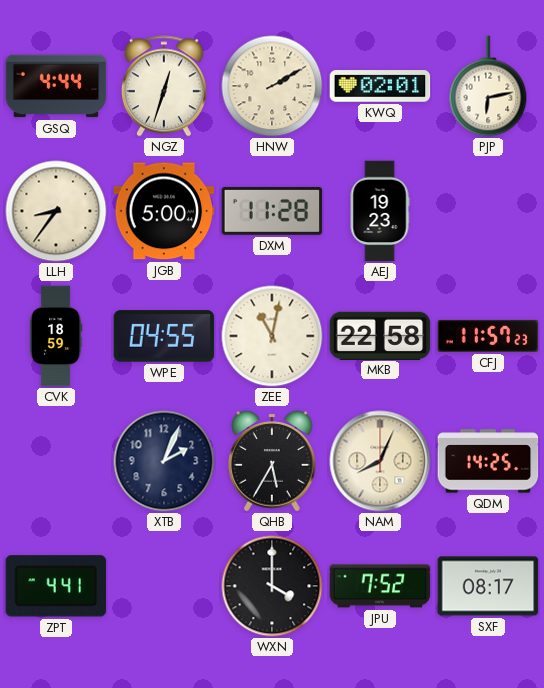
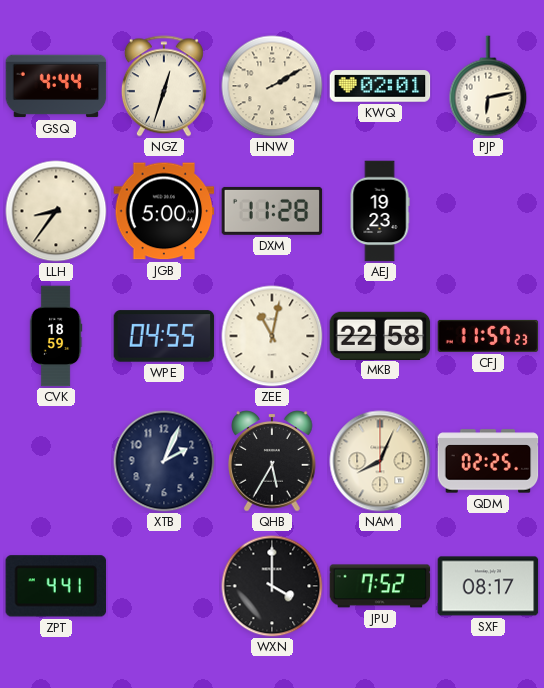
QDM: 14:25 -> 02:25
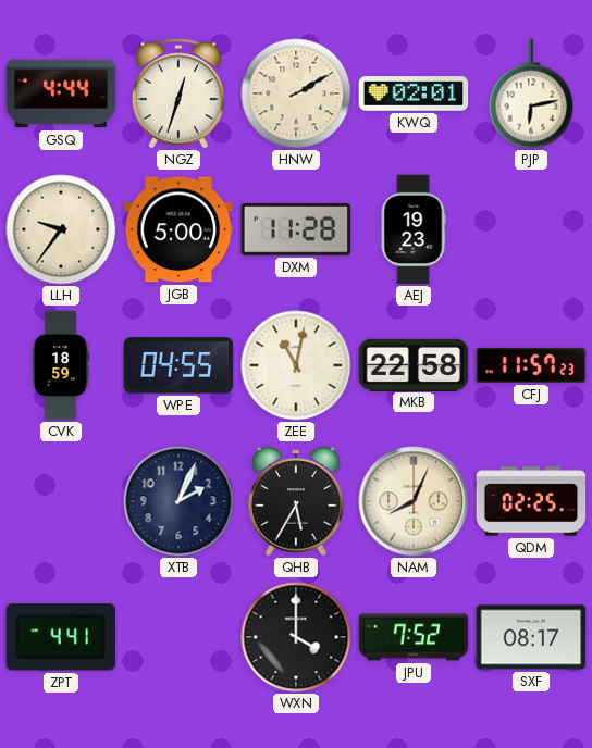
LLH: 8:36 -> 9:36
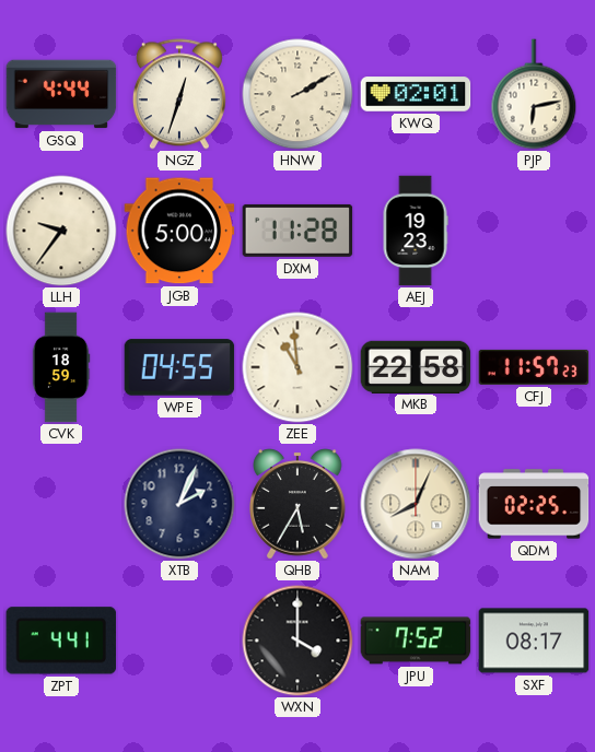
ZEE: 11:02 -> 10:59
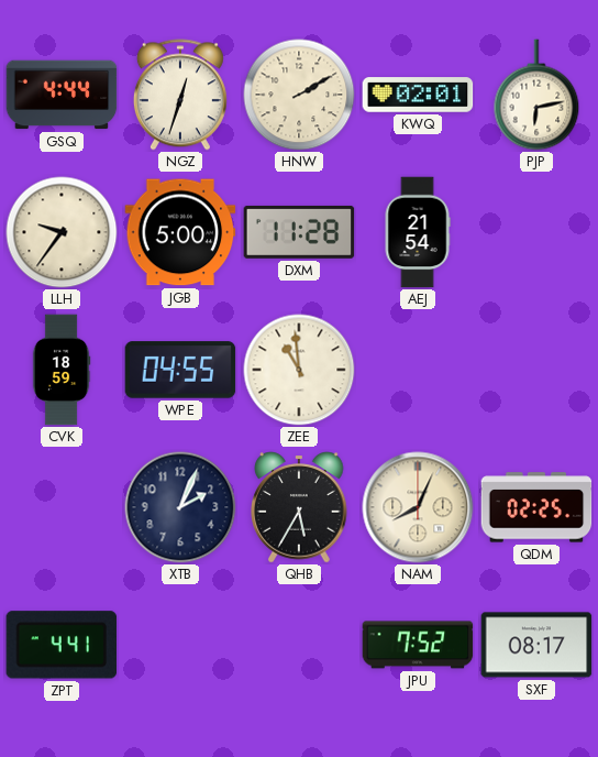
AEJ: 19:23 -> 21:54
MKB: 22:58 -> none
CFJ: 11:57 -> none
WXN: 4:00 -> none
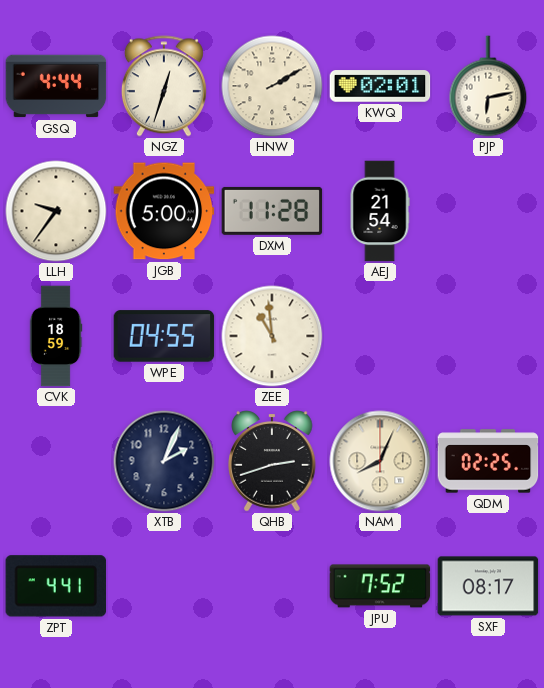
QHB: 5:35 -> 2:42
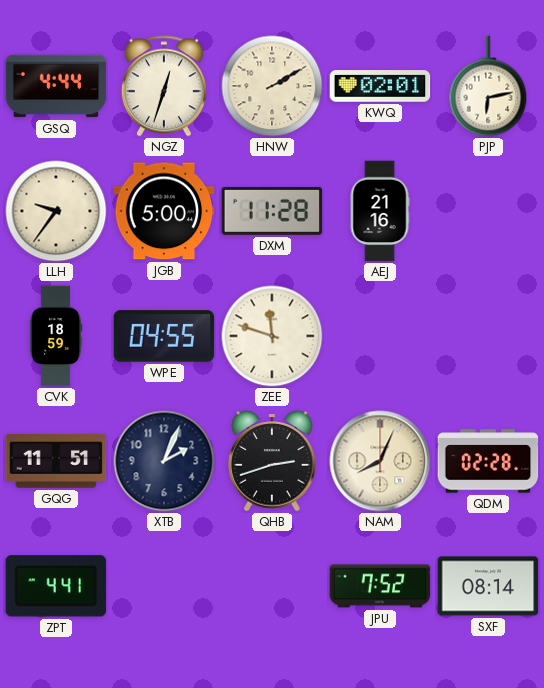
AEJ: 21:54 -> 21:16
ZEE: 10:59 -> 11:48
GQG: none -> 11:51
QDM: 02:25 -> 02:28
SXF: 08:17 -> 08:14
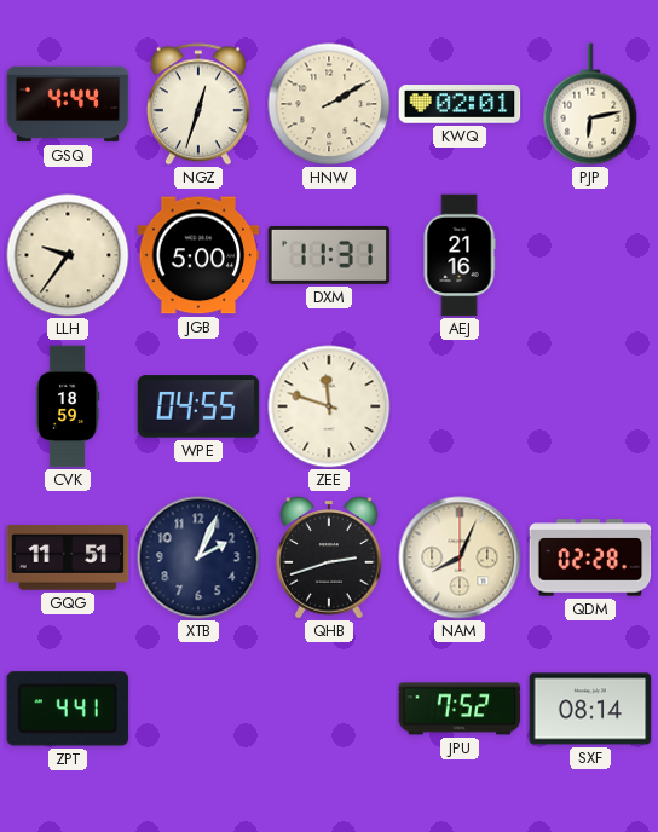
DXM: 11:28 -> 11:31
